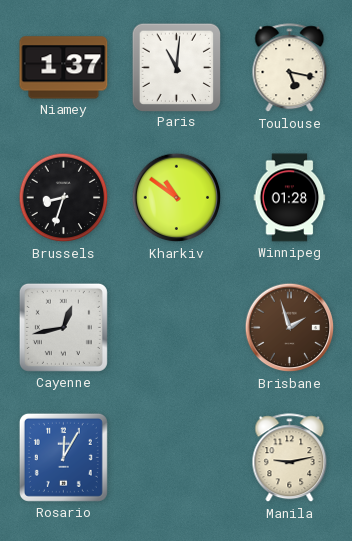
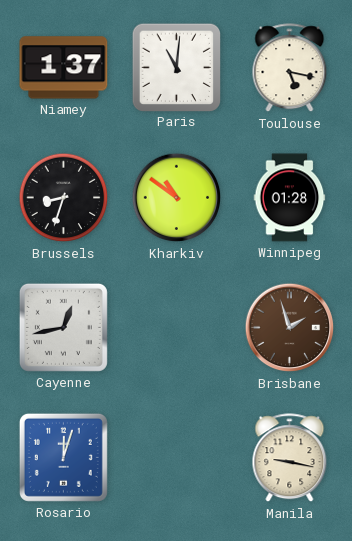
Rosario: 12:05 -> 12:03
Manila: 9:13 -> 9:17
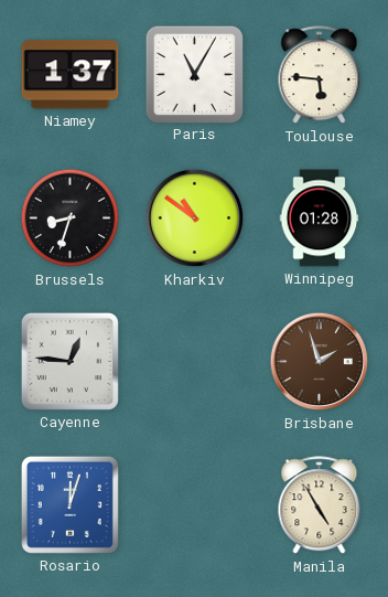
Paris: 11:01 -> 11:05
Toulouse: 5:17 -> 5:46
Cayenne: 12:43 -> 12:46
Manila: 9:17 -> 4:55
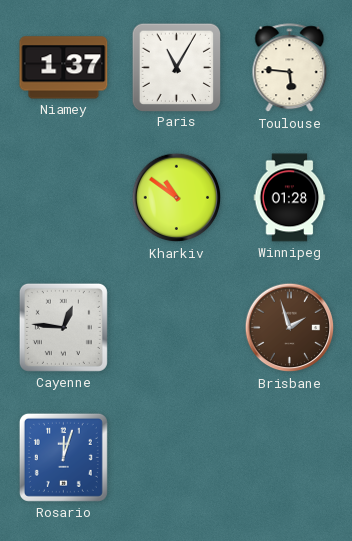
Brussels: 8:33 -> none
Manila: 4:55 -> none
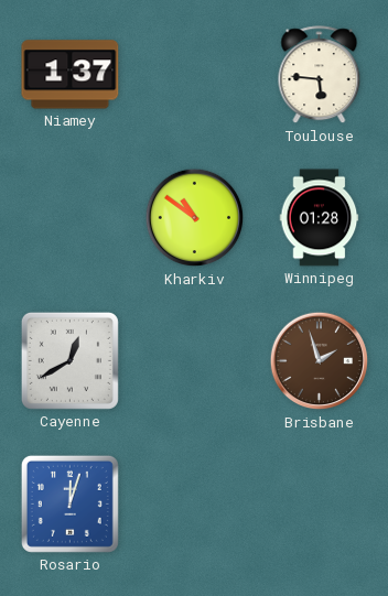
Paris: 11:05 -> none
Cayenne: 12:46 -> 12:40
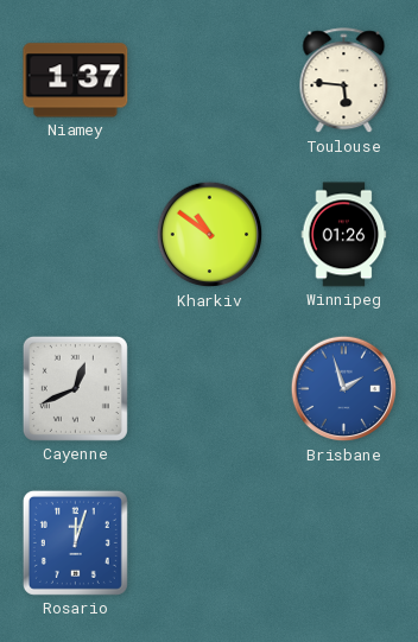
Winnipeg: 01:28 -> 01:26
Cayenne: 12:40 -> 12:41
Brisbane dial: brown -> blue
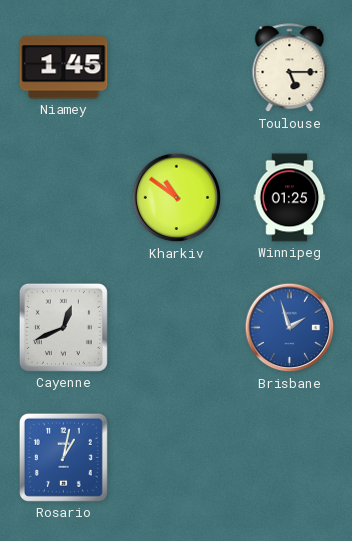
Niamey: 1:37 -> 1:45
Toulouse: 5:46 -> 5:15
Winnipeg: 01:26 -> 01:25
Rosario: 12:03 -> 1:02
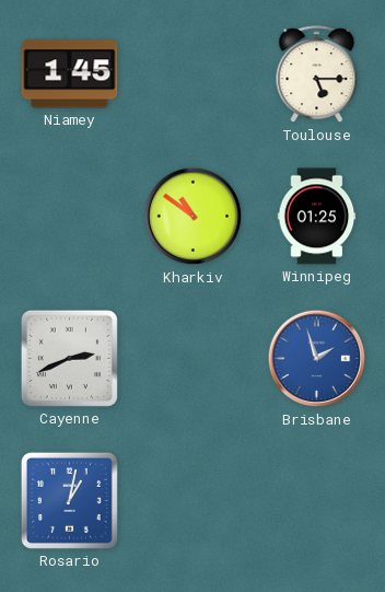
Cayenne: 12:41 -> 2:41
